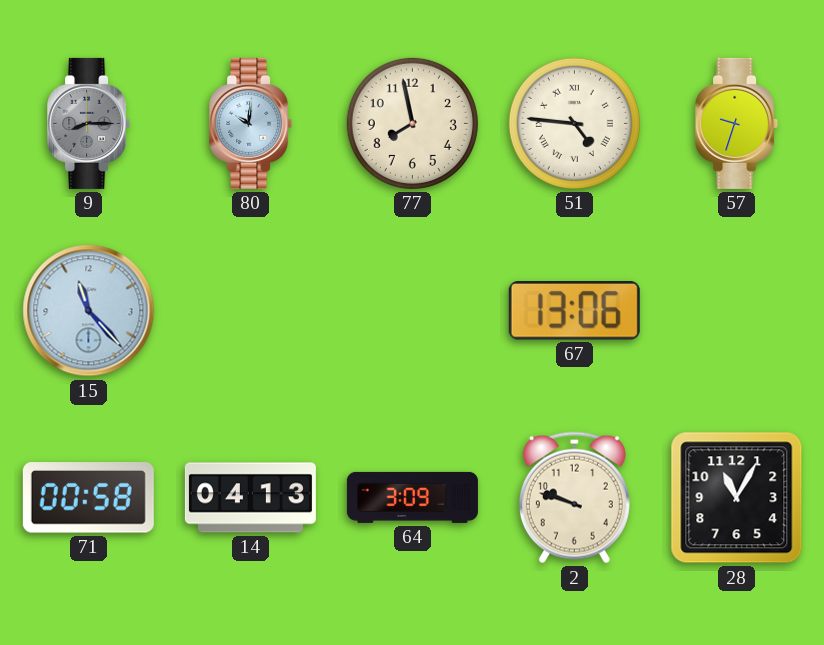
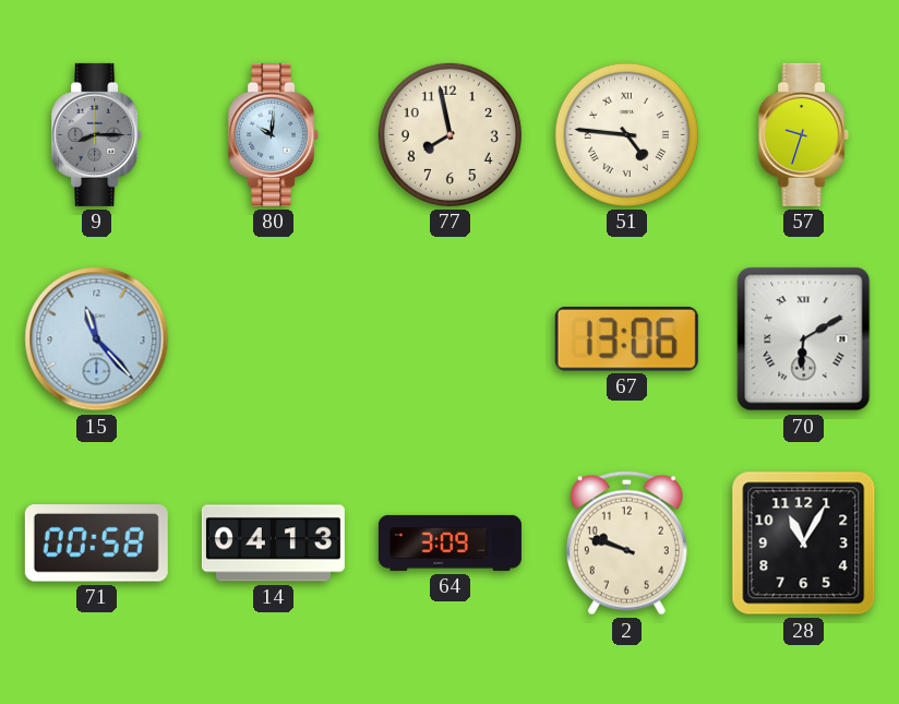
70: none -> 6:10
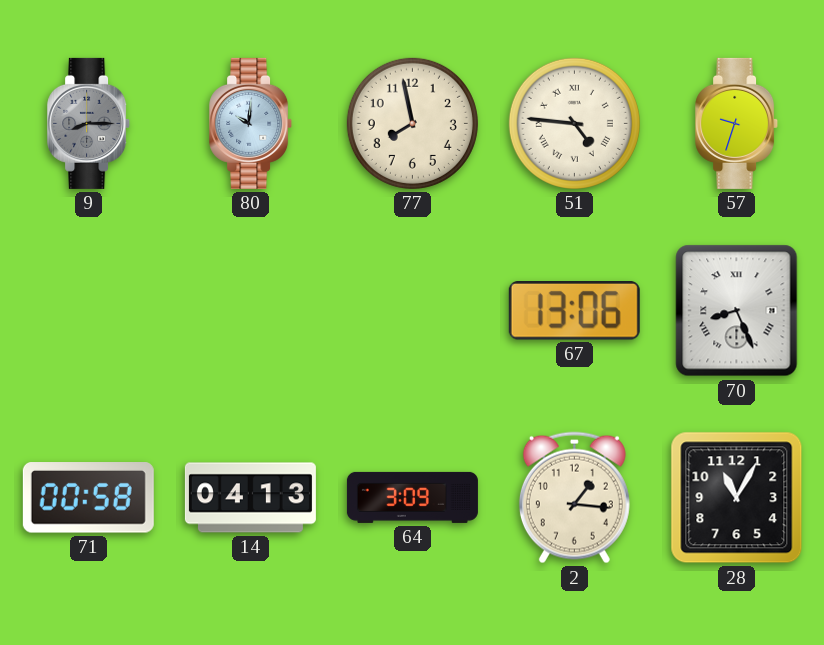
15: 11:23 -> none
70: 6:10 -> 8:26
2: 9:48 -> 1:16
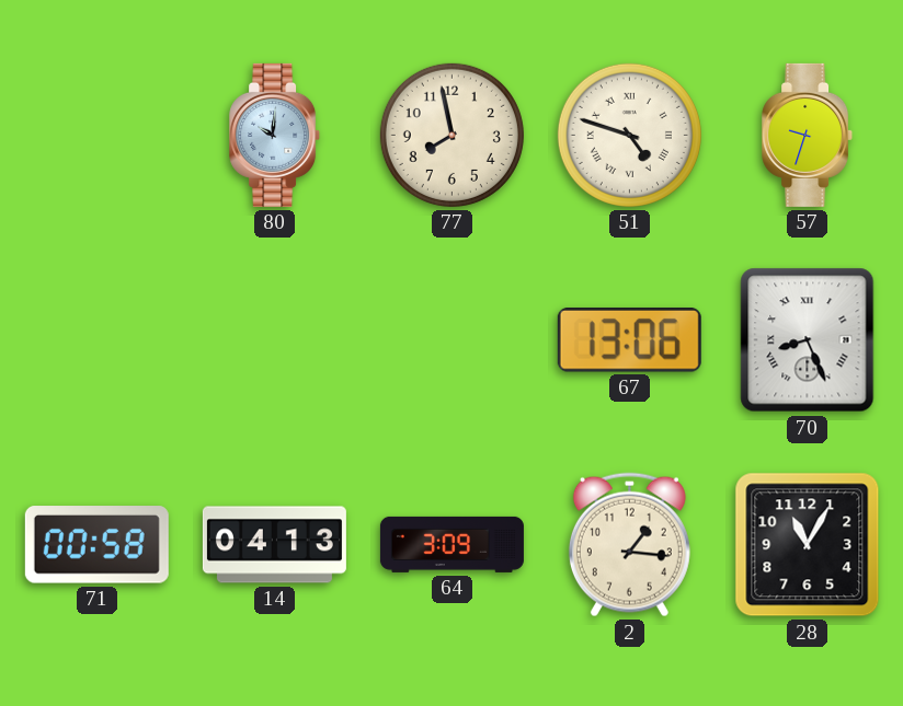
9: 8:15 -> none
51: 4:46 -> 4:48
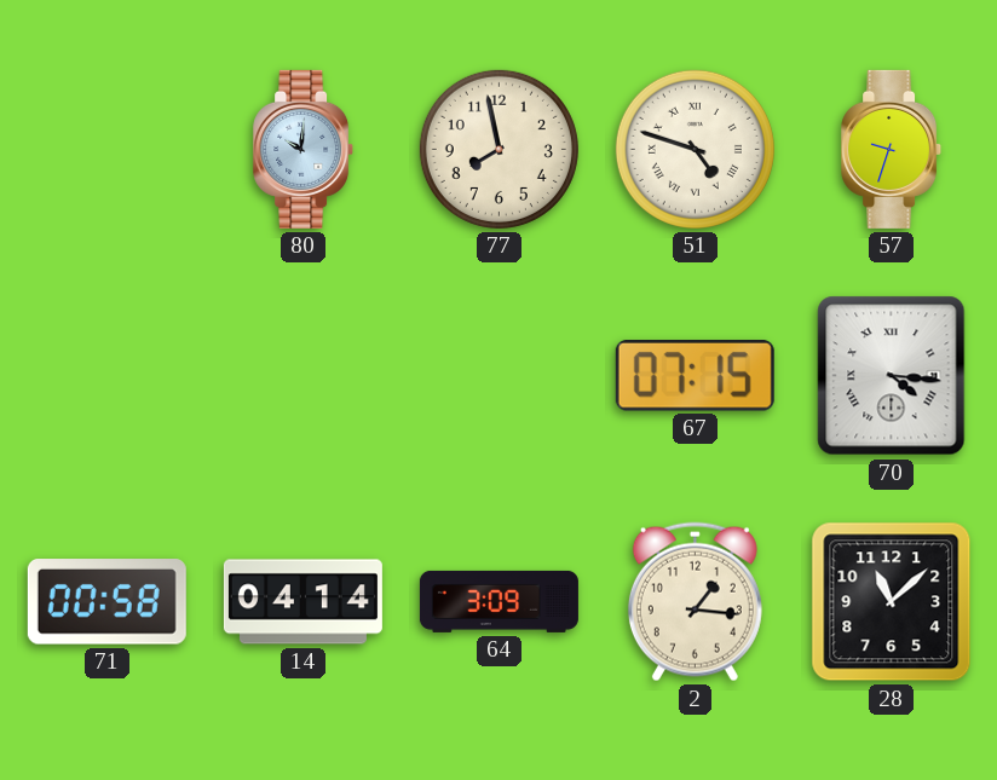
67: 13:06 -> 07:15
70: 8:26 -> 4:16
14: 04:13 -> 04:14
28: 11:05 -> 11:08
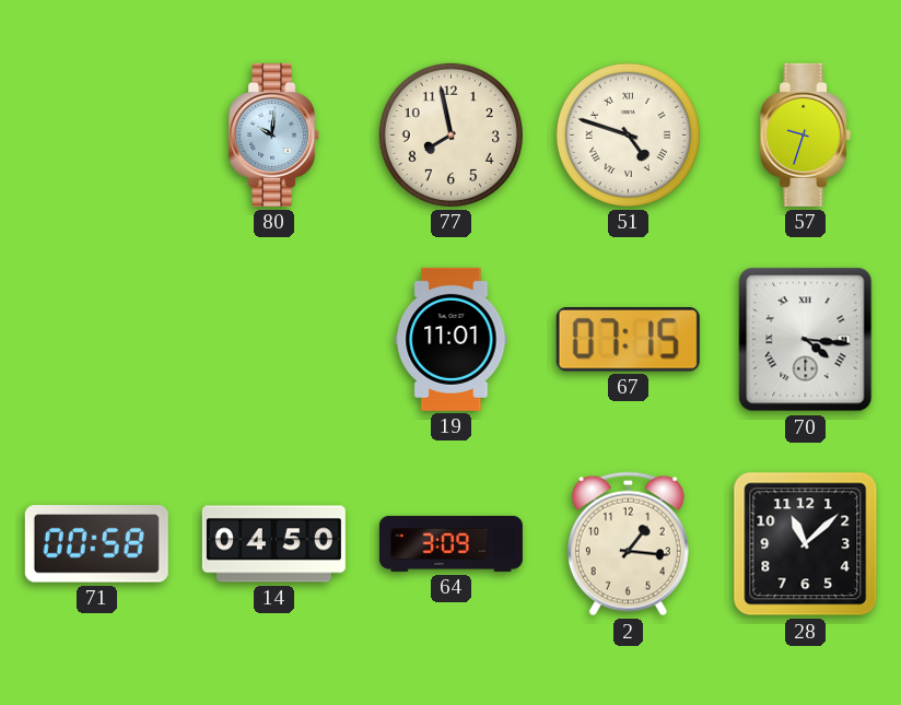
19: none -> 11:01
14: 04:14 -> 04:50
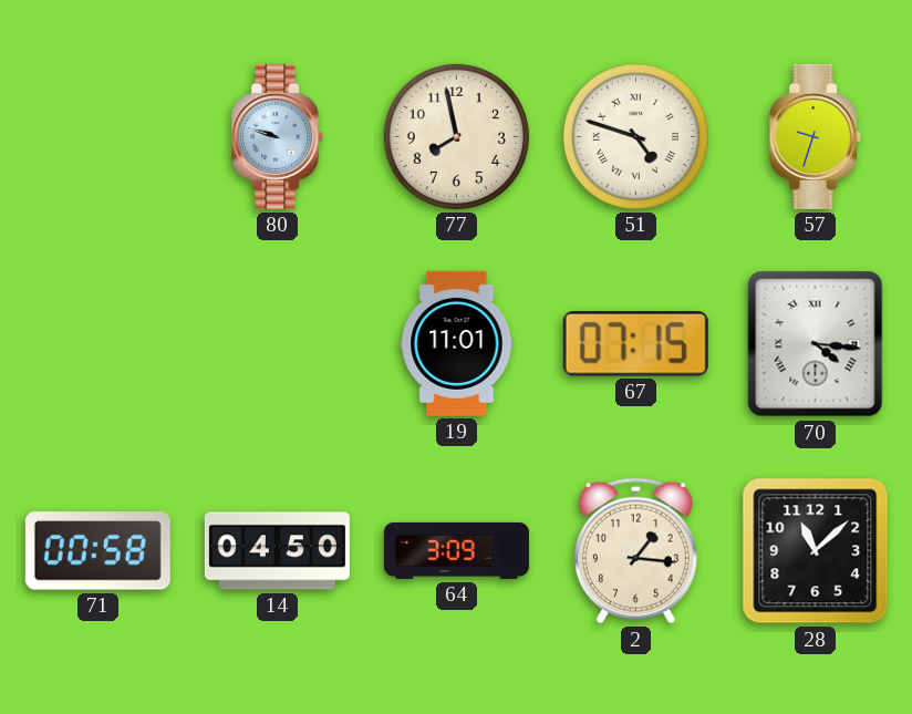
80: 10:01 -> 9:48
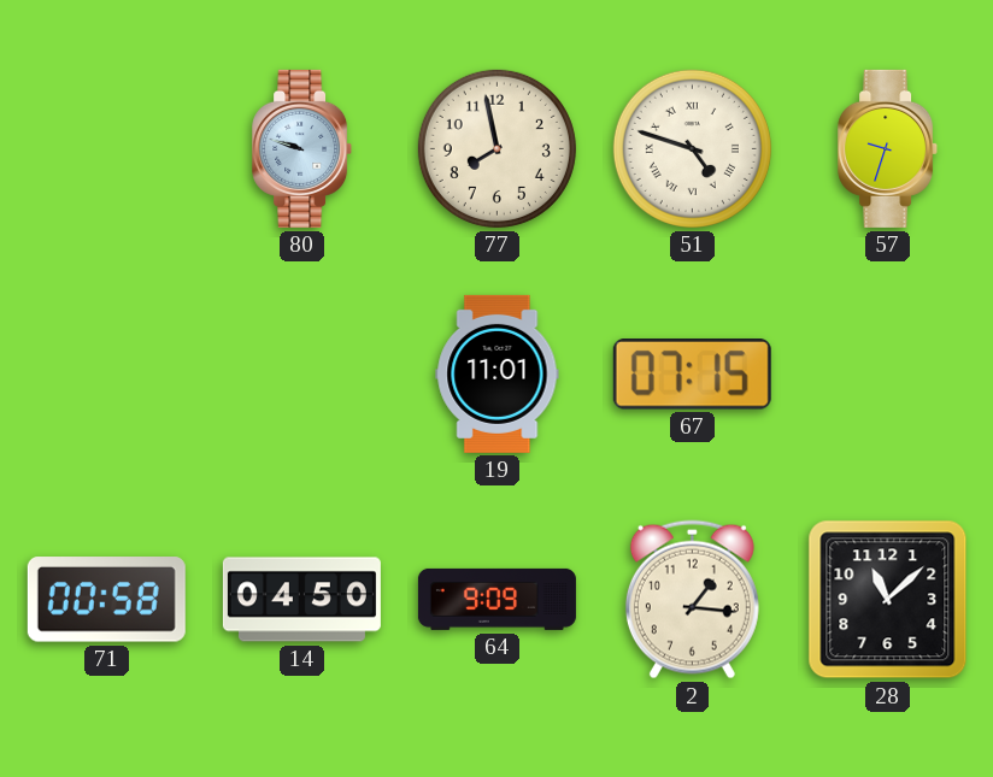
70: 4:16 -> none
64: 3:09 -> 9:09
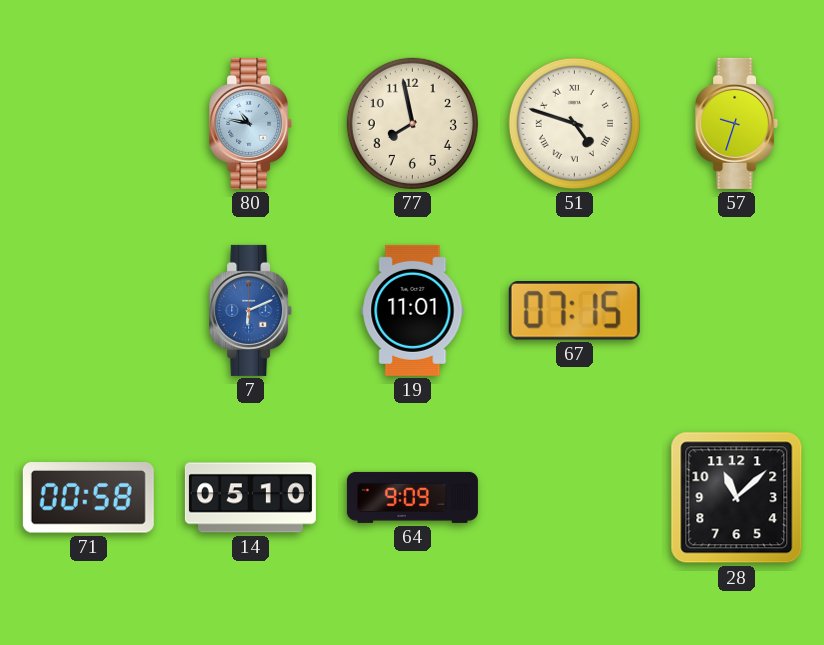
80: 9:48 -> 10:47
7: none -> 6:11
14: 04:50 -> 05:10
2: 1:16 -> none
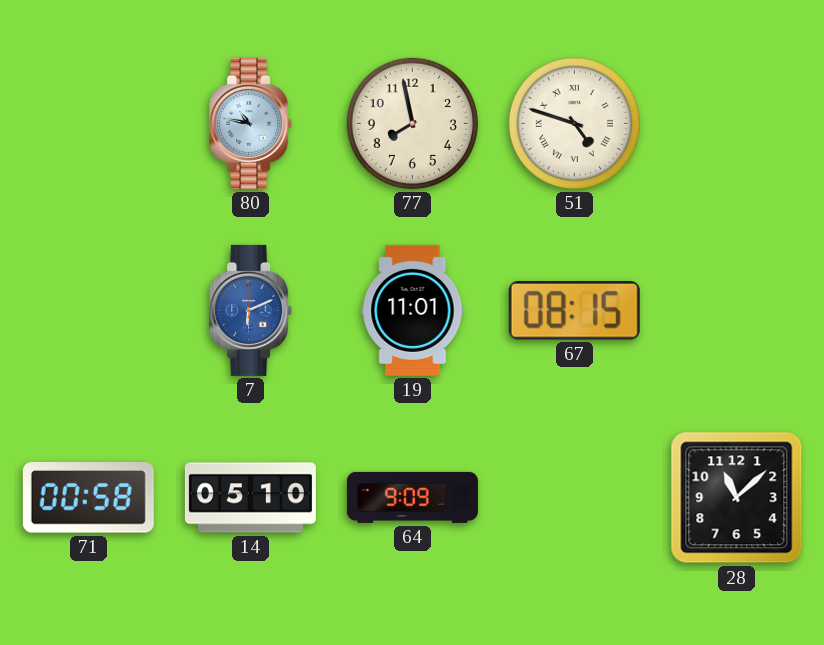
57: 9:33 -> none
67: 07:15 -> 08:15
